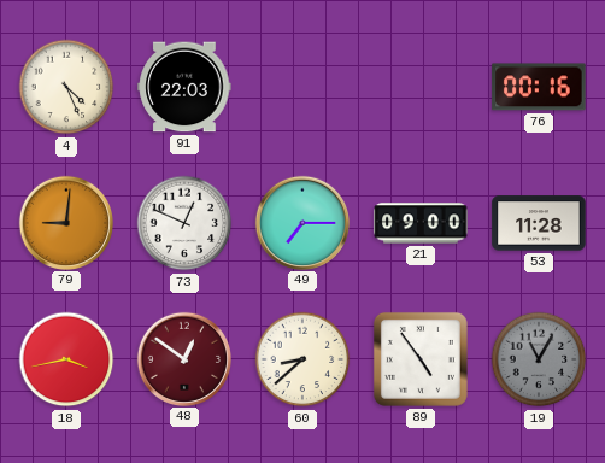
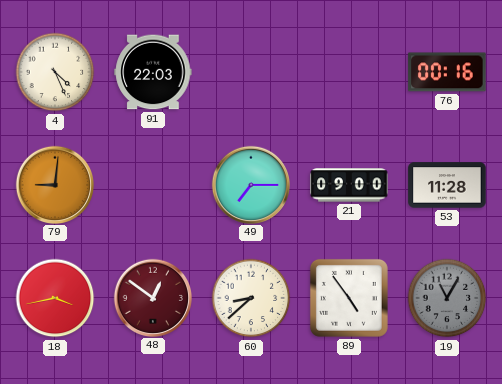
73: 12:49 -> none
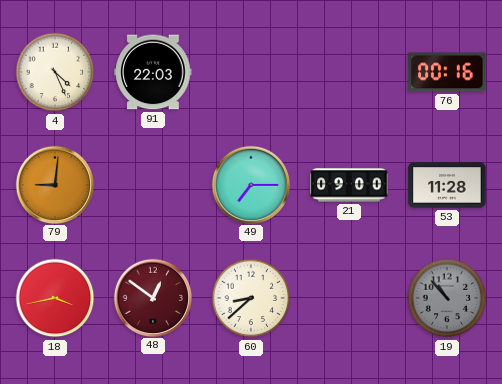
89: 4:54 -> none
19: 11:05 -> 10:53
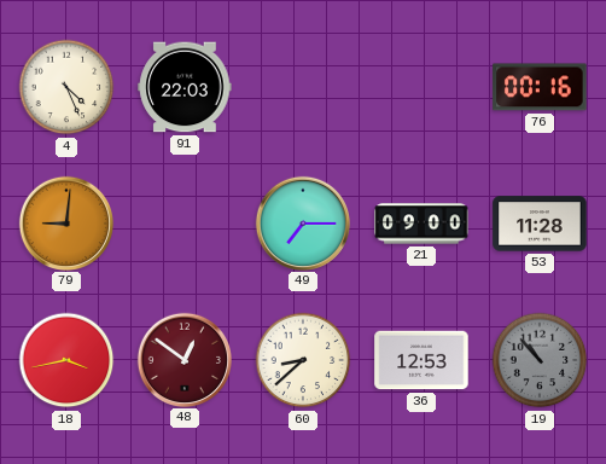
36: none -> 12:53
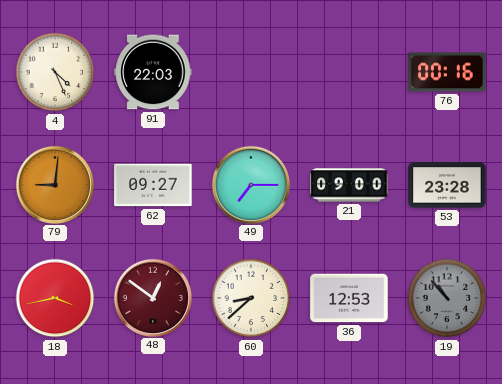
62: none -> 09:27
53: 11:28 -> 23:28
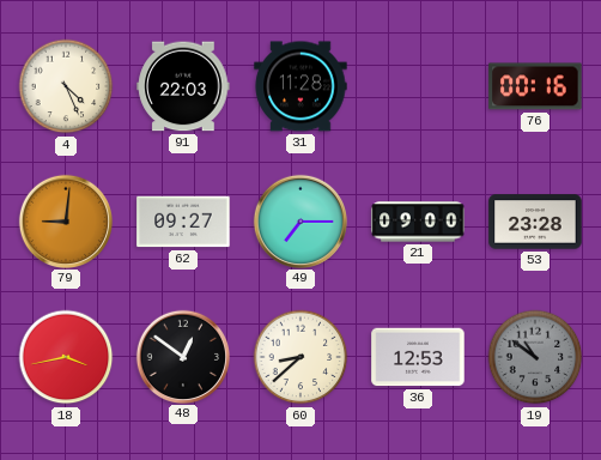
31: none -> 11:28
48 dial: burgundy -> black
19: 10:53 -> 10:51
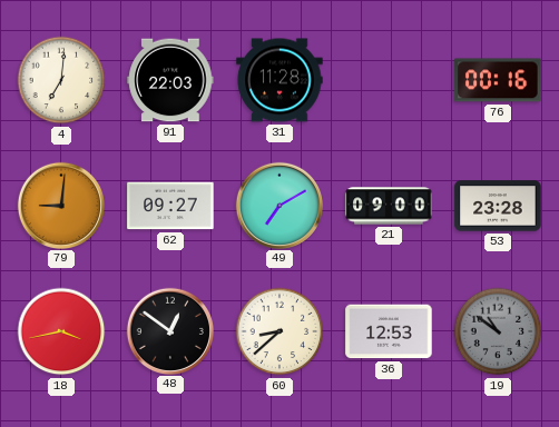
4: 4:26 -> 7:01
49: 7:15 -> 7:10
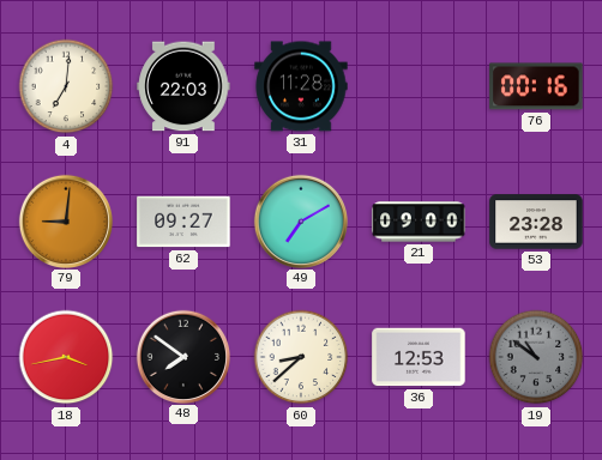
48: 12:51 -> 7:51
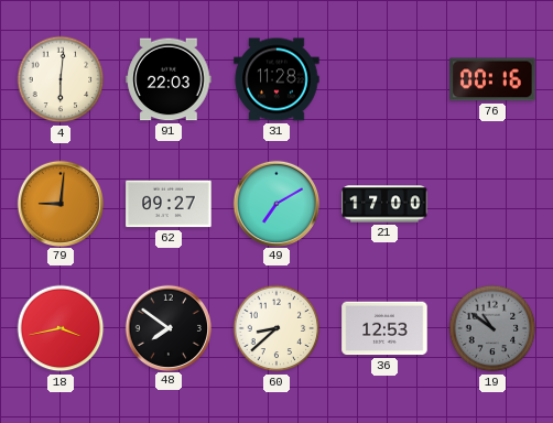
4: 7:01 -> 6:01
21: 09:00 -> 17:00
53: 23:28 -> none
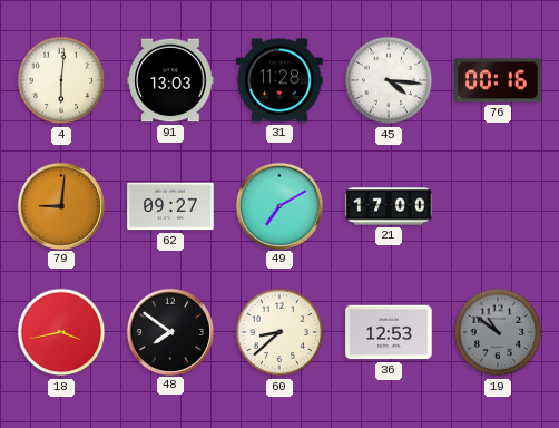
91: 22:03 -> 13:03
45: none -> 4:16
